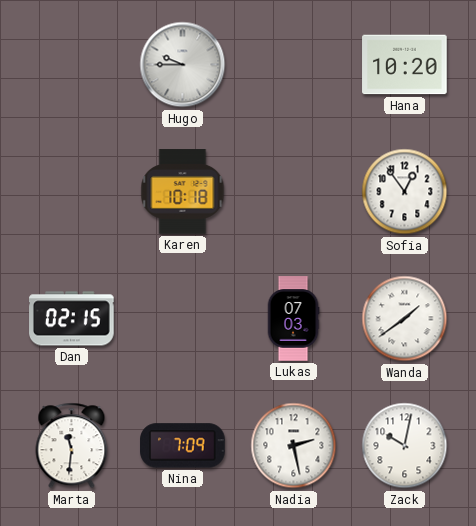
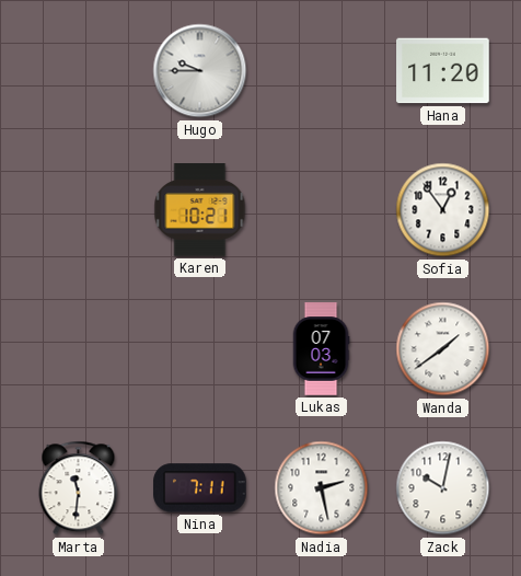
Hana: 10:20 -> 11:20
Karen: 10:18 -> 10:21
Dan: 02:15 -> none
Nina: 7:09 -> 7:11
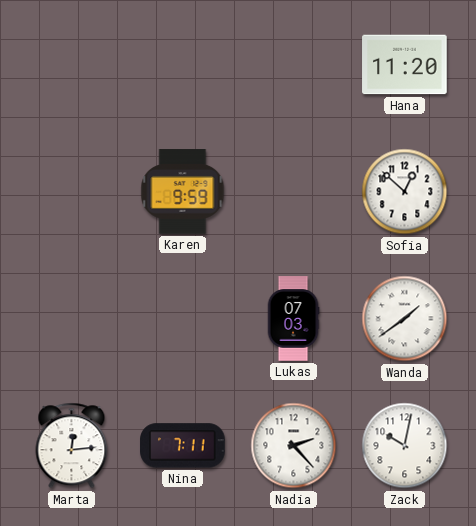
Hugo: 9:45 -> none
Karen: 10:21 -> 9:59
Sofia: 12:54 -> 12:52
Marta: 11:31 -> 12:14
Nadia: 2:28 -> 2:23
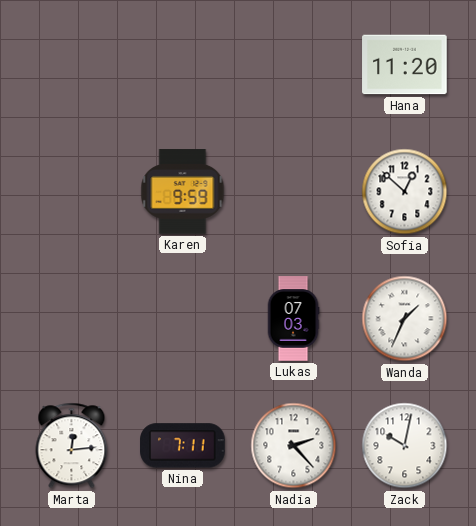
Wanda: 1:39 -> 1:34
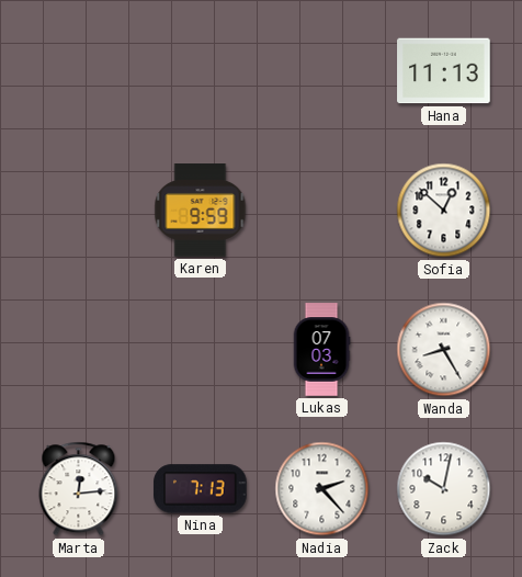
Hana: 11:20 -> 11:13
Wanda: 1:34 -> 8:25
Nina: 7:11 -> 7:13
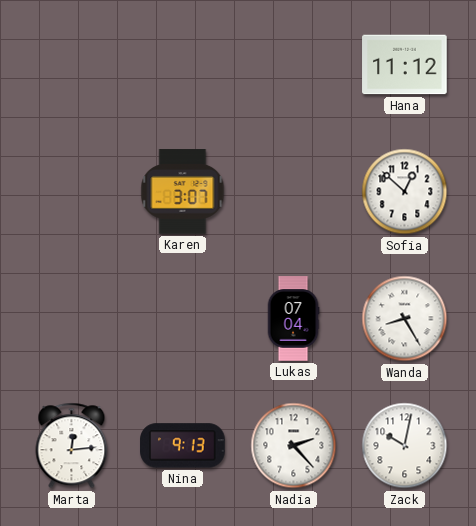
Hana: 11:13 -> 11:12
Karen: 9:59 -> 3:07
Lukas: 07:03 -> 07:04
Nina: 7:13 -> 9:13
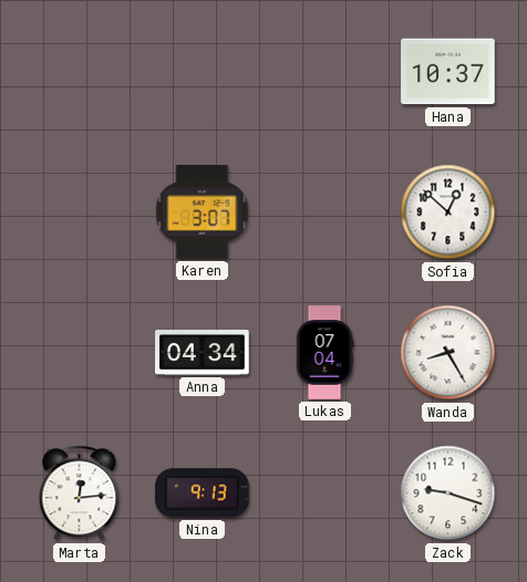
Hana: 11:12 -> 10:37
Anna: none -> 04:34
Nadia: 2:23 -> none
Zack: 10:02 -> 9:18
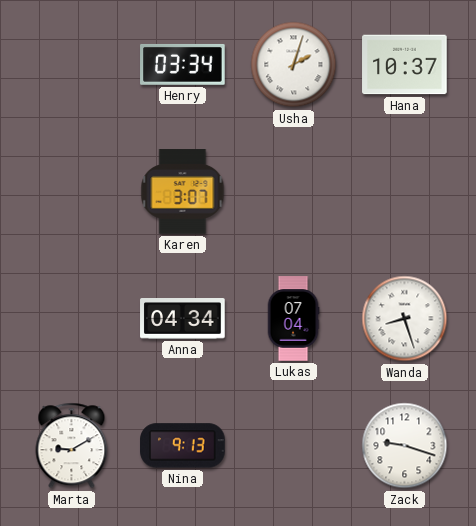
Henry: none -> 03:34
Usha: none -> 2:03
Sofia: 12:52 -> none
Wanda: 8:25 -> 8:27
Marta: 12:14 -> 9:10
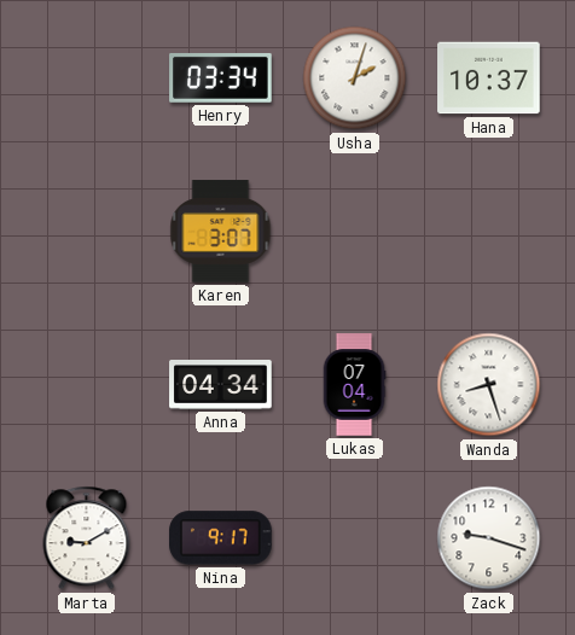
Nina: 9:13 -> 9:17
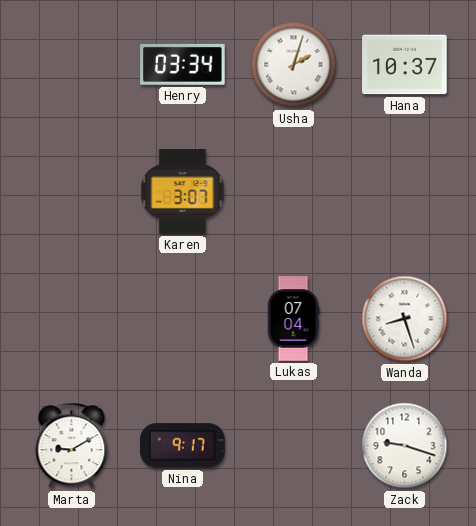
Anna: 04:34 -> none
